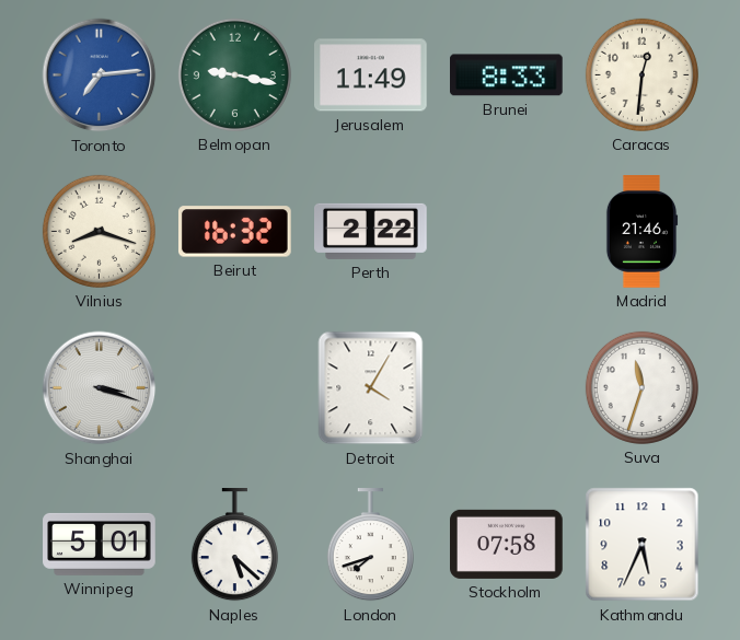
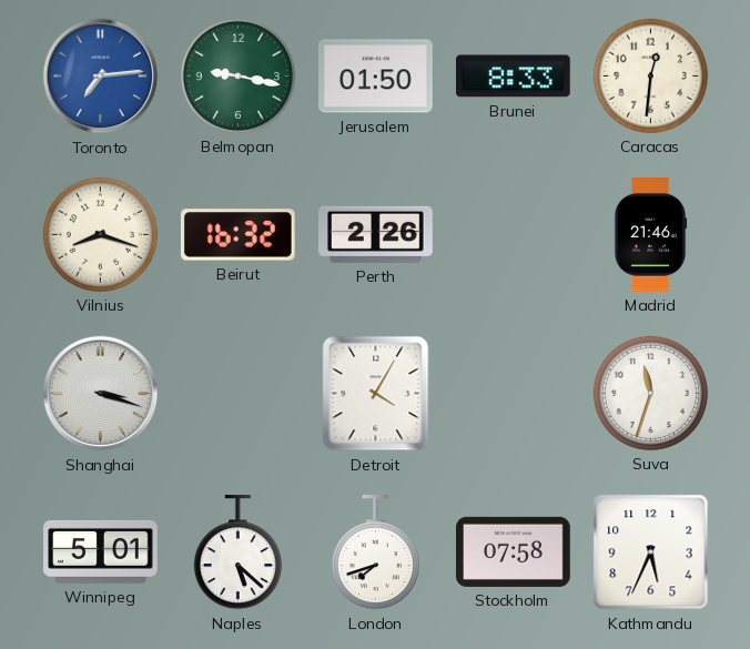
Jerusalem: 11:49 -> 01:50
Perth: 2:22 -> 2:26
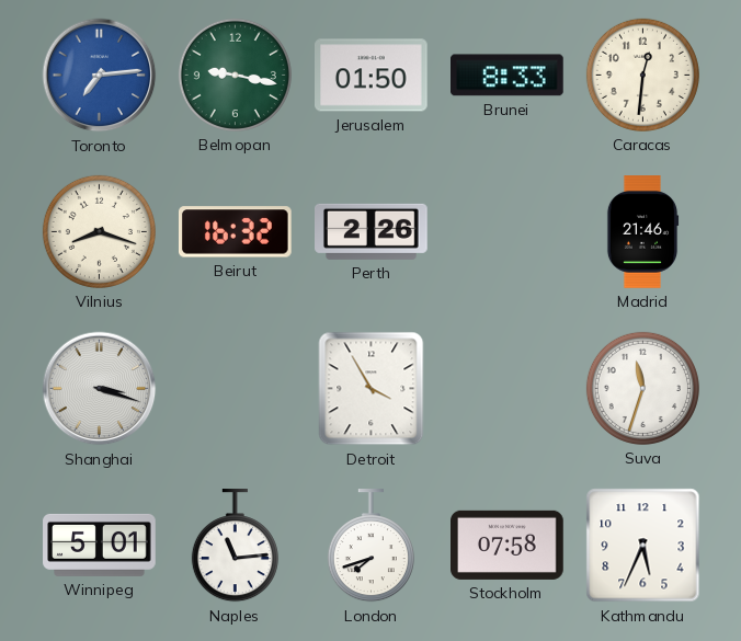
Detroit: 4:05 -> 3:55
Naples: 5:22 -> 11:14
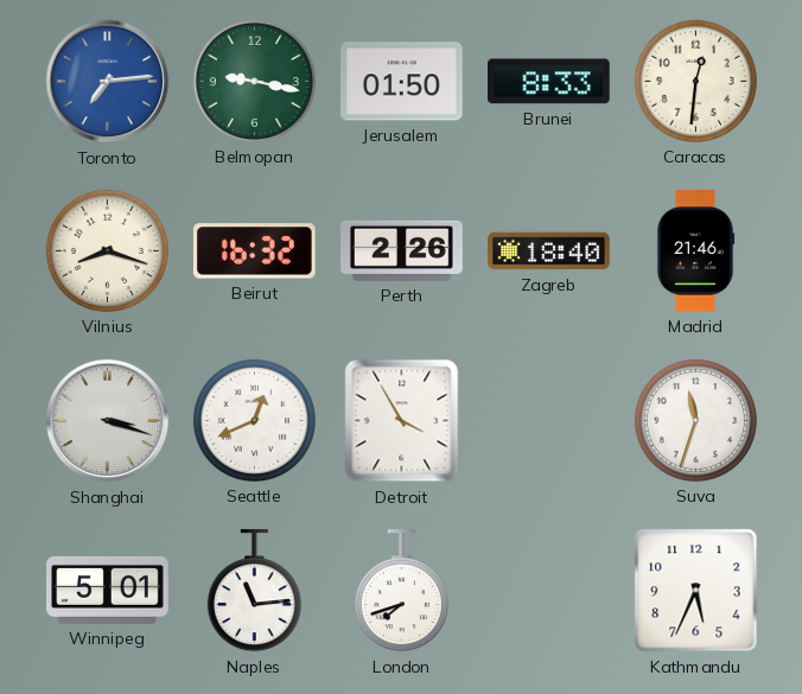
Zagreb: none -> 18:40
Seattle: none -> 12:41
Stockholm: 07:58 -> none
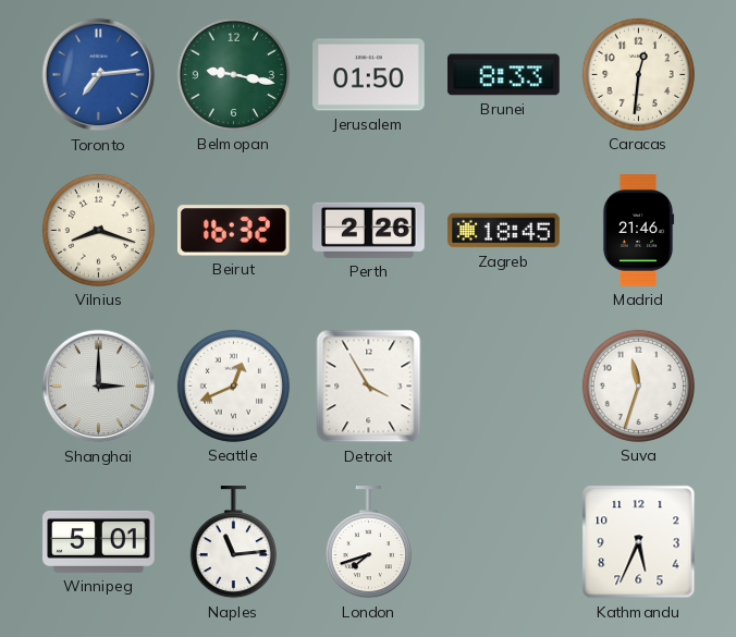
Zagreb: 18:40 -> 18:45
Shanghai: 3:18 -> 3:00
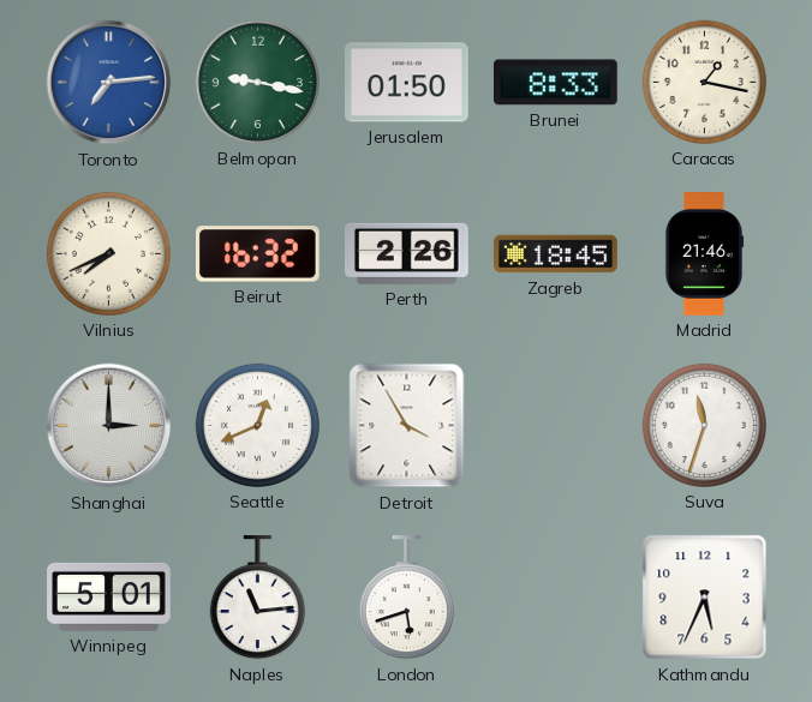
Caracas: 12:31 -> 1:17
Vilnius: 8:18 -> 7:41
London: 7:42 -> 5:42
